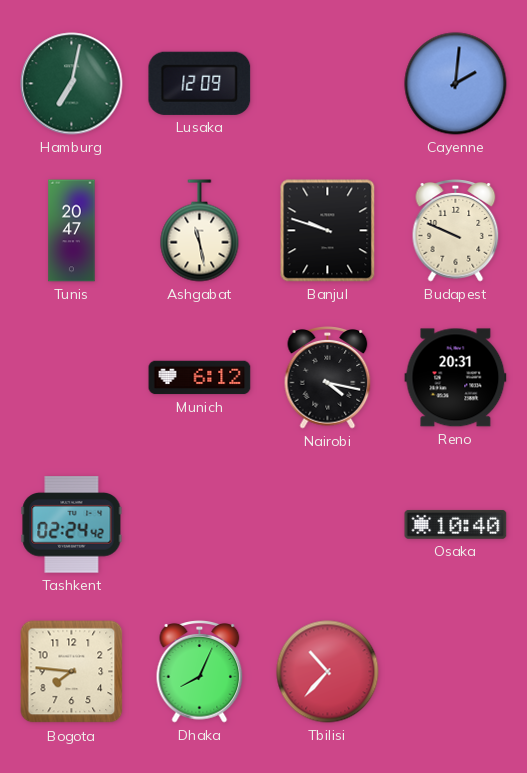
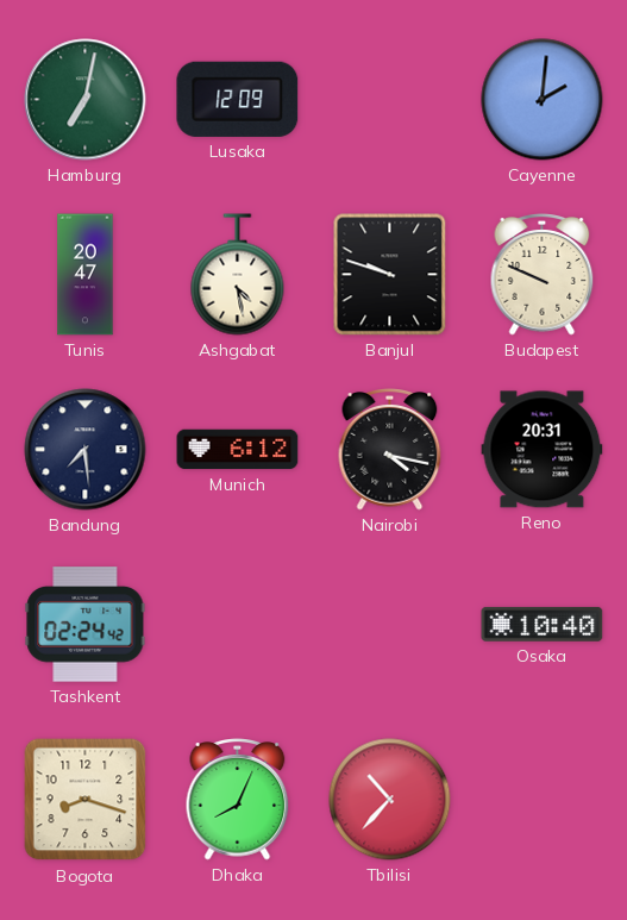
Ashgabat: 11:28 -> 4:28
Bandung: none -> 7:29
Bogota: 7:46 -> 8:18
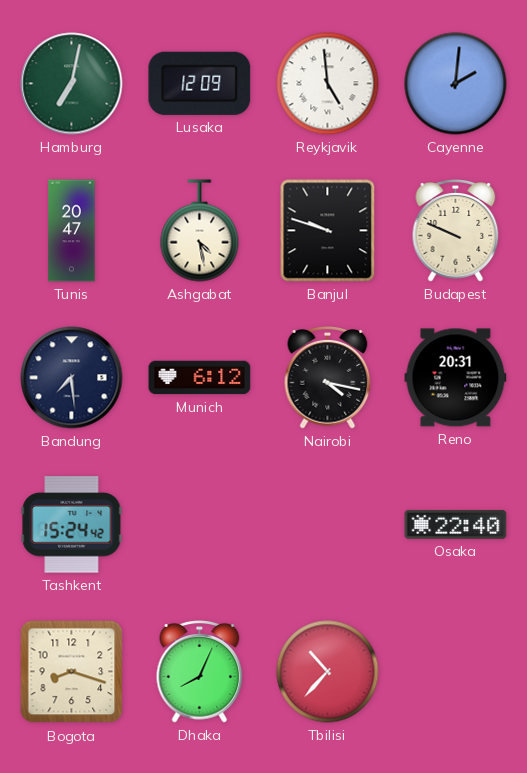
Reykjavik: none -> 4:59
Tashkent: 02:24 -> 15:24
Osaka: 10:40 -> 22:40
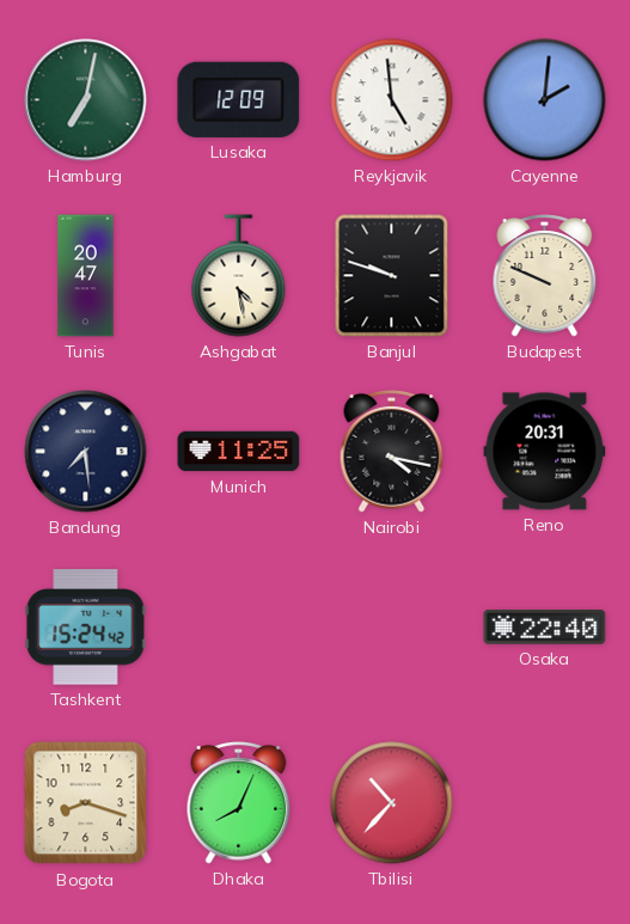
Munich: 6:12 -> 11:25
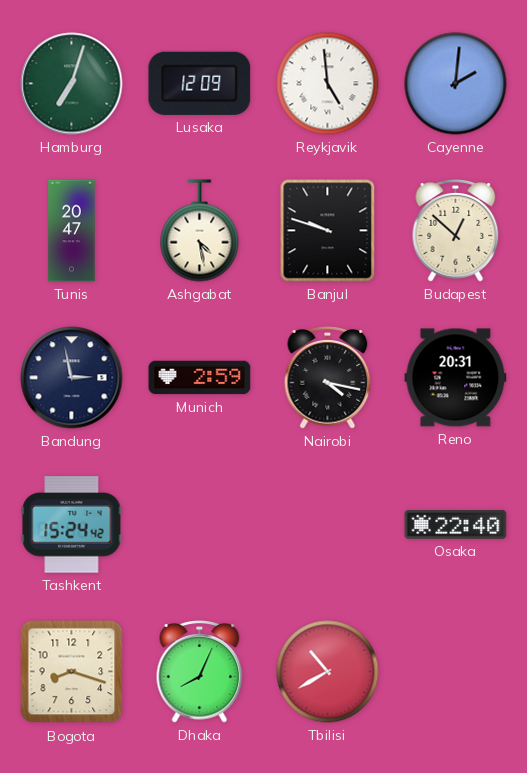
Hamburg: 7:02 -> 7:03
Budapest: 9:49 -> 12:52
Bandung: 7:29 -> 2:58
Munich: 11:25 -> 2:59
Tbilisi: 10:37 -> 10:40
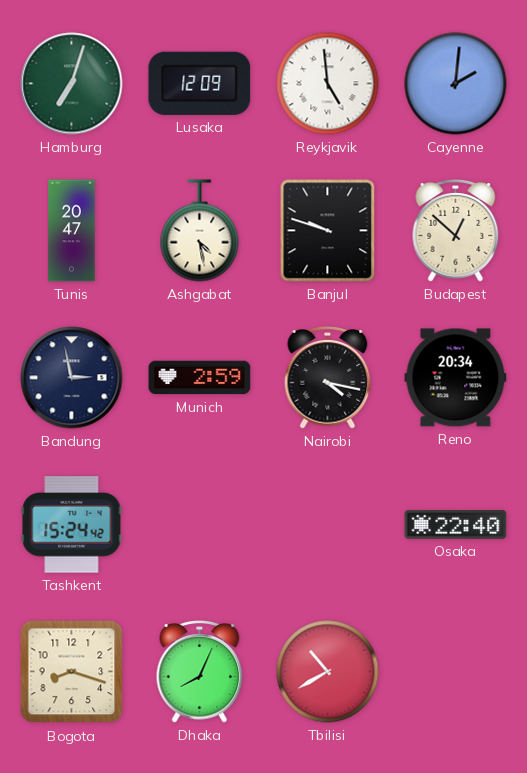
Reno: 20:31 -> 20:34
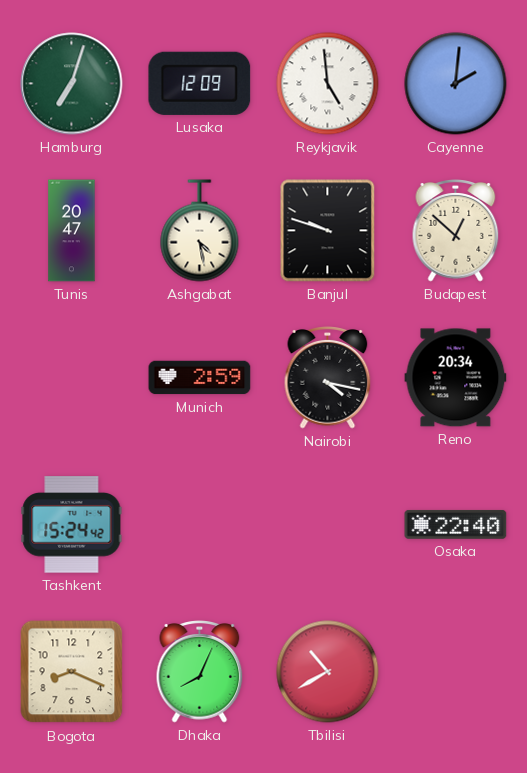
Bandung: 2:58 -> none
Bogota: 8:18 -> 8:19
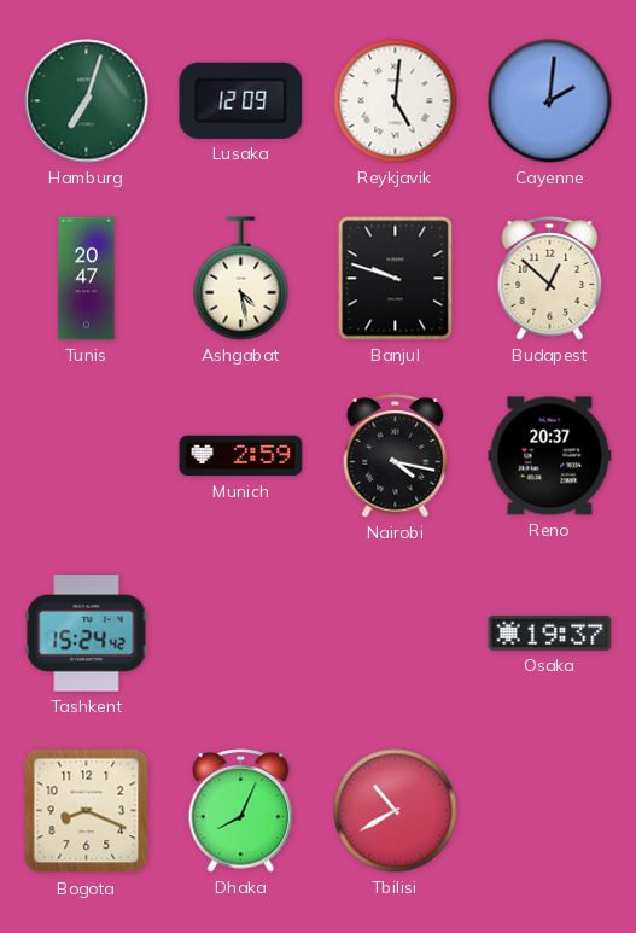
Reykjavik: 4:59 -> 5:01
Reno: 20:34 -> 20:37
Osaka: 22:40 -> 19:37
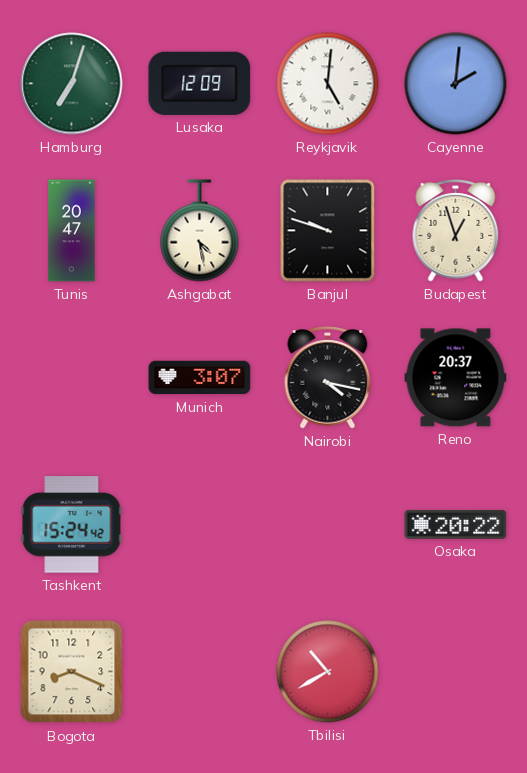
Budapest: 12:52 -> 12:57
Munich: 2:59 -> 3:07
Osaka: 19:37 -> 20:22
Dhaka: 8:04 -> none
